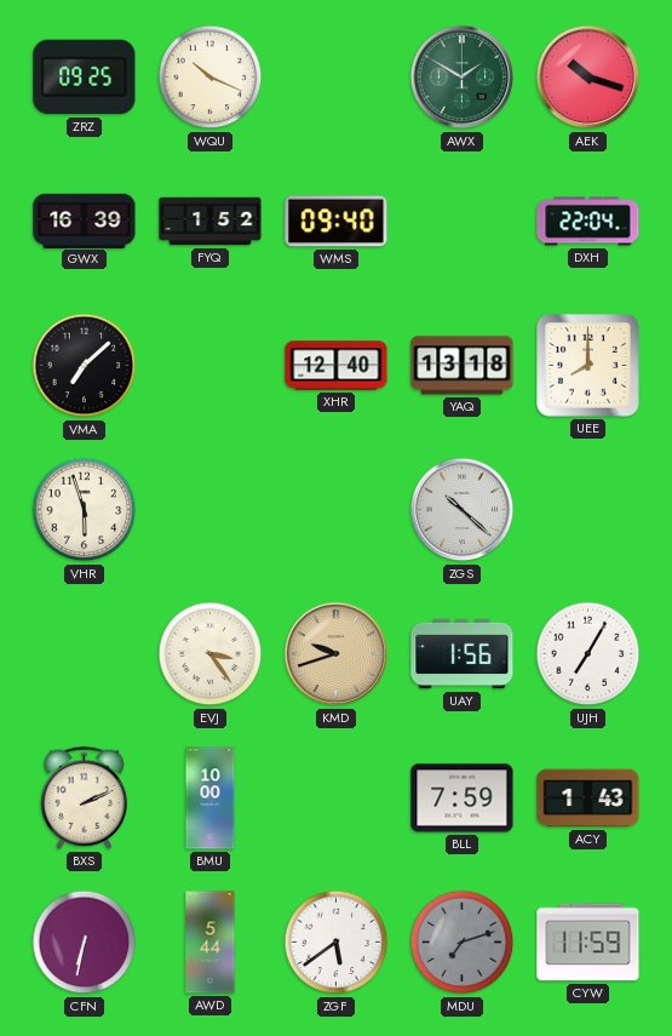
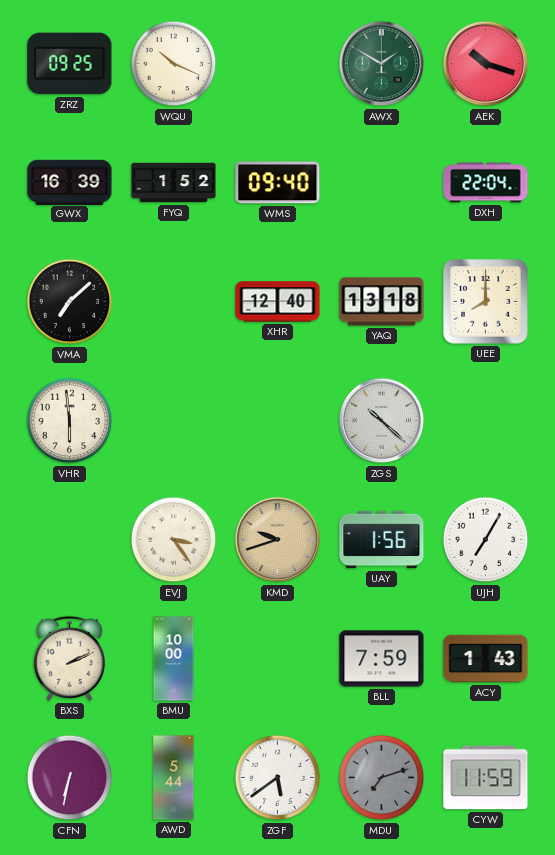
VHR: 5:57 -> 5:59
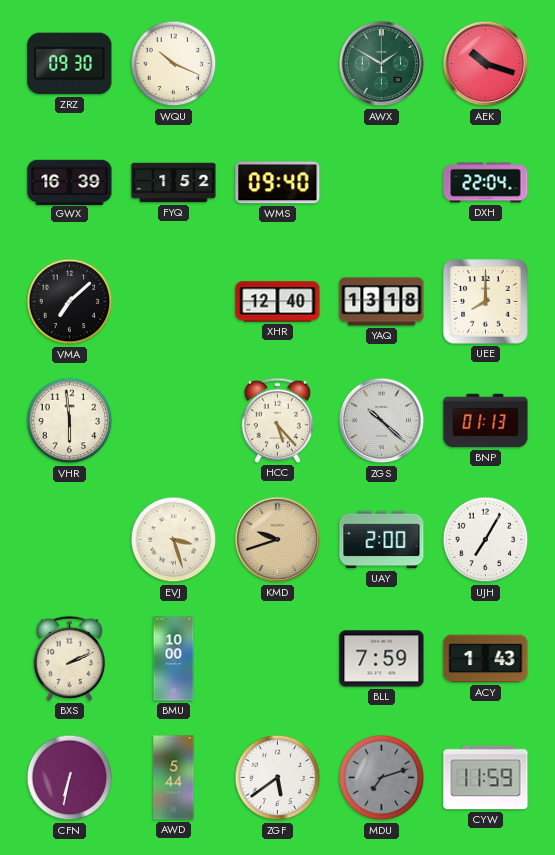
ZRZ: 09:25 -> 09:30
HCC: none -> 5:23
BNP: none -> 01:13
EVJ: 3:24 -> 3:27
UAY: 1:56 -> 2:00
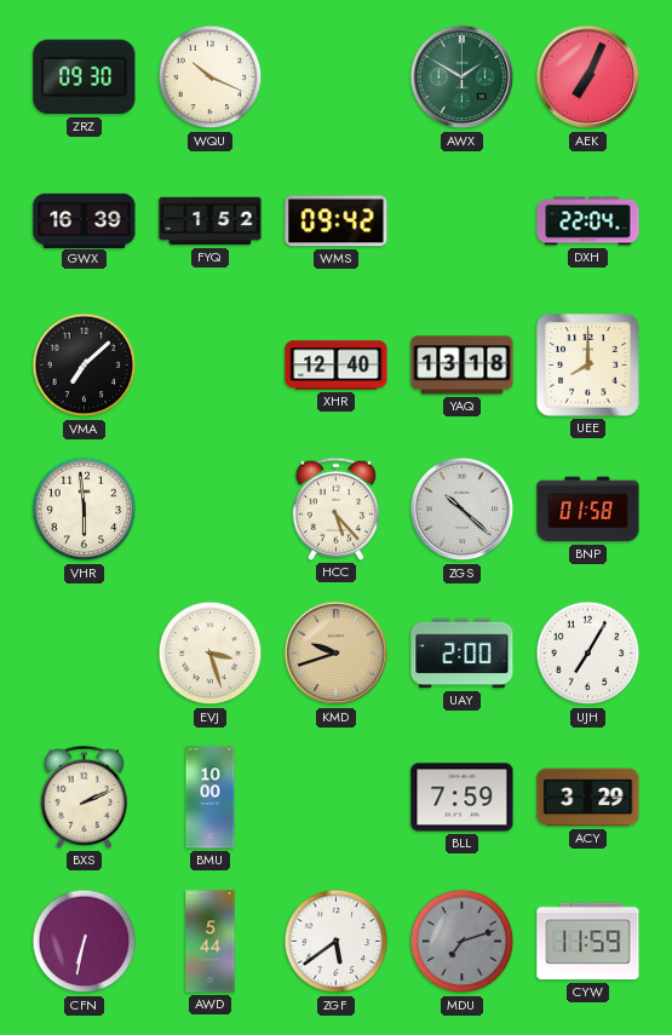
AEK: 10:18 -> 7:04
WMS: 09:40 -> 09:42
BNP: 01:13 -> 01:58
ACY: 1:43 -> 3:29
